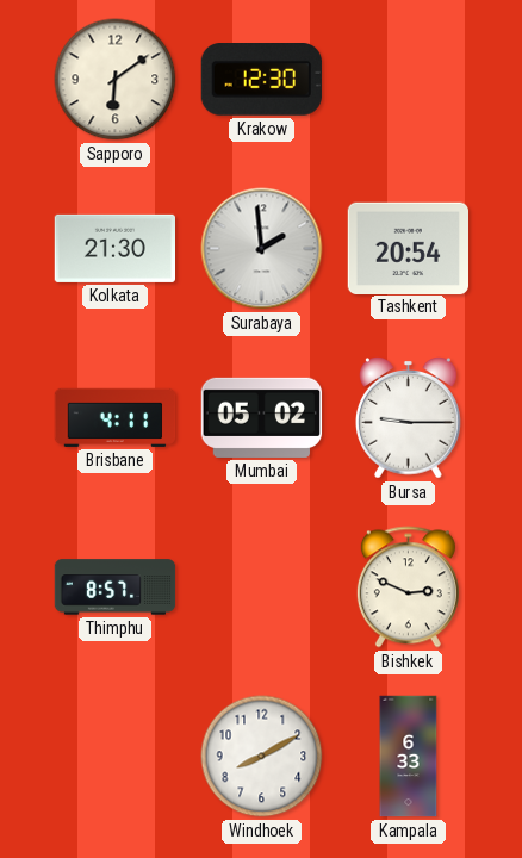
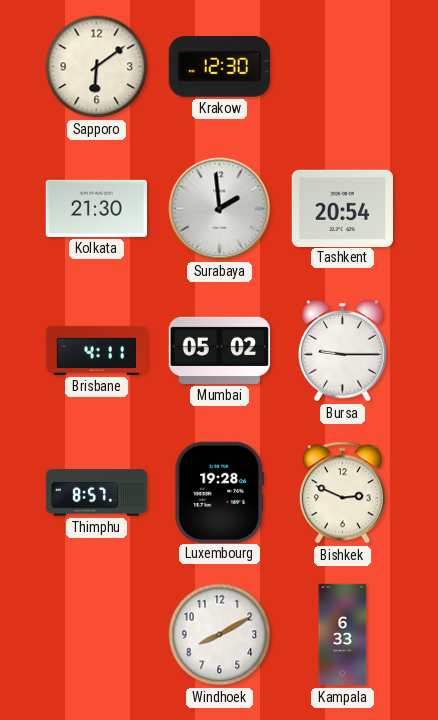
Luxembourg: none -> 19:28
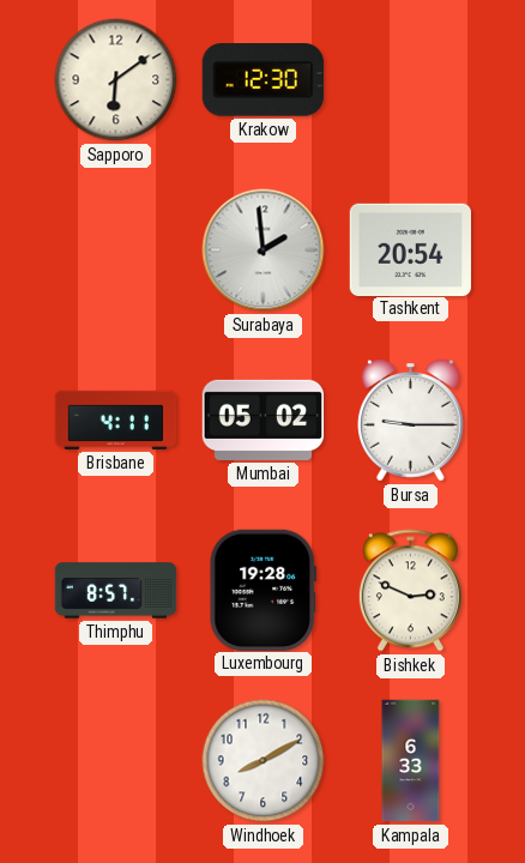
Kolkata: 21:30 -> none
